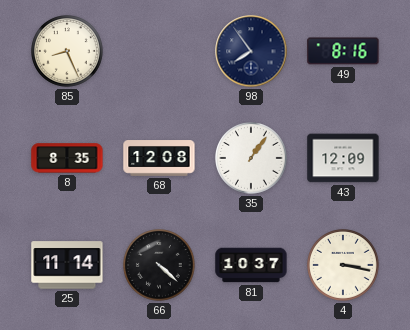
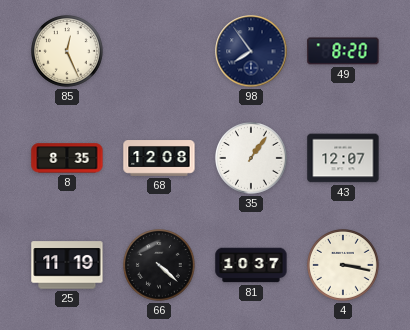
85: 8:26 -> 12:26
49: 8:16 -> 8:20
43: 12:09 -> 12:07
25: 11:14 -> 11:19
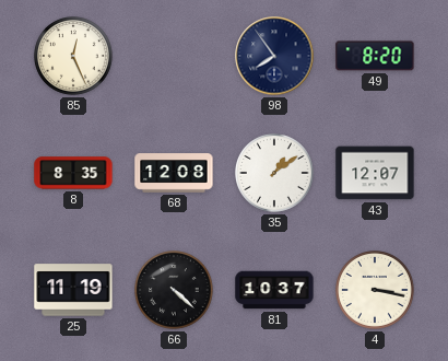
35: 1:06 -> 1:09
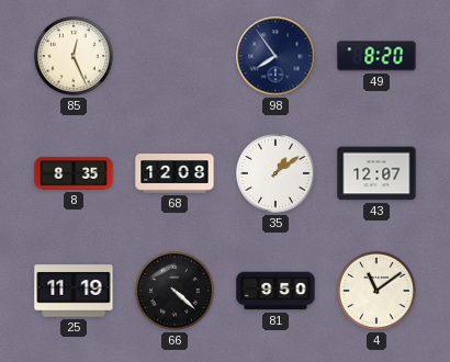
81: 10:37 -> 9:50
4: 3:17 -> 11:09
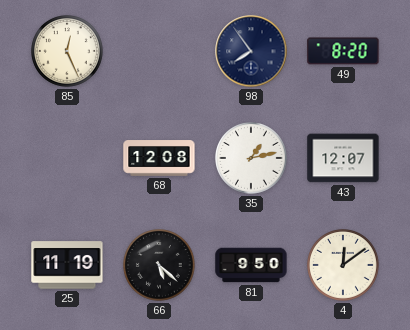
8: 8:35 -> none
35: 1:09 -> 1:13
66: 4:22 -> 5:22
4: 11:09 -> 12:09
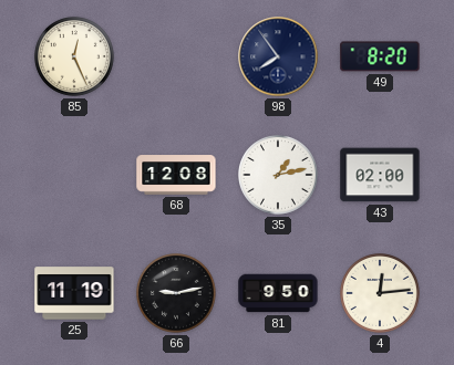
43: 12:07 -> 02:00
66: 5:22 -> 9:13
4: 12:09 -> 12:14
